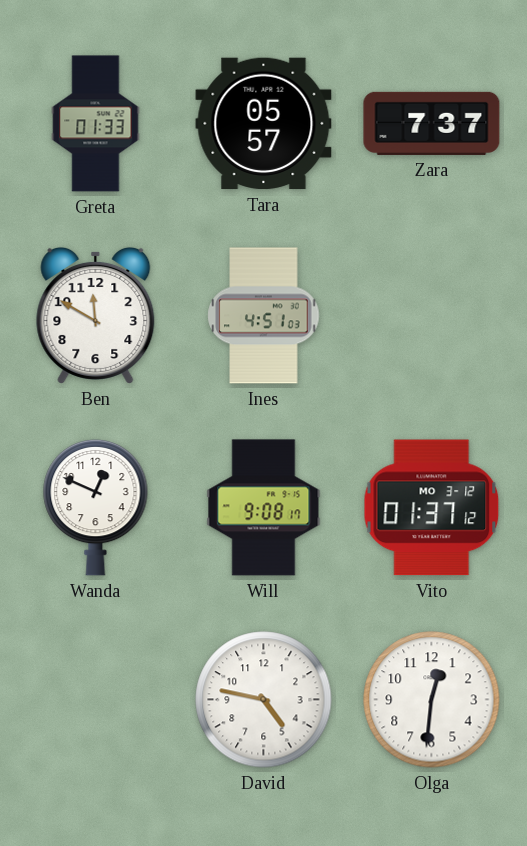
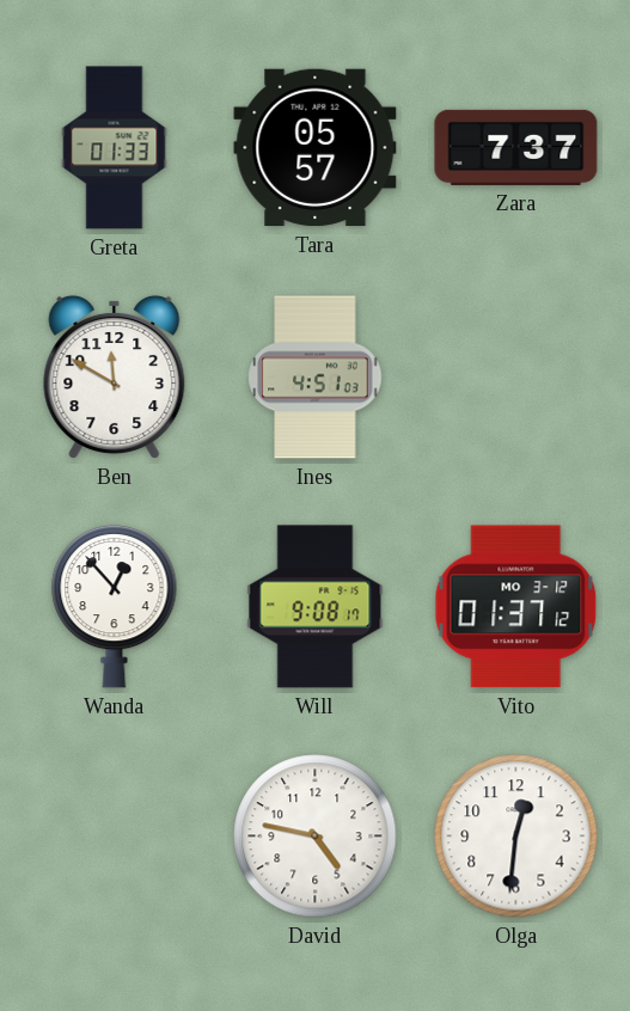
Wanda: 12:49 -> 12:53
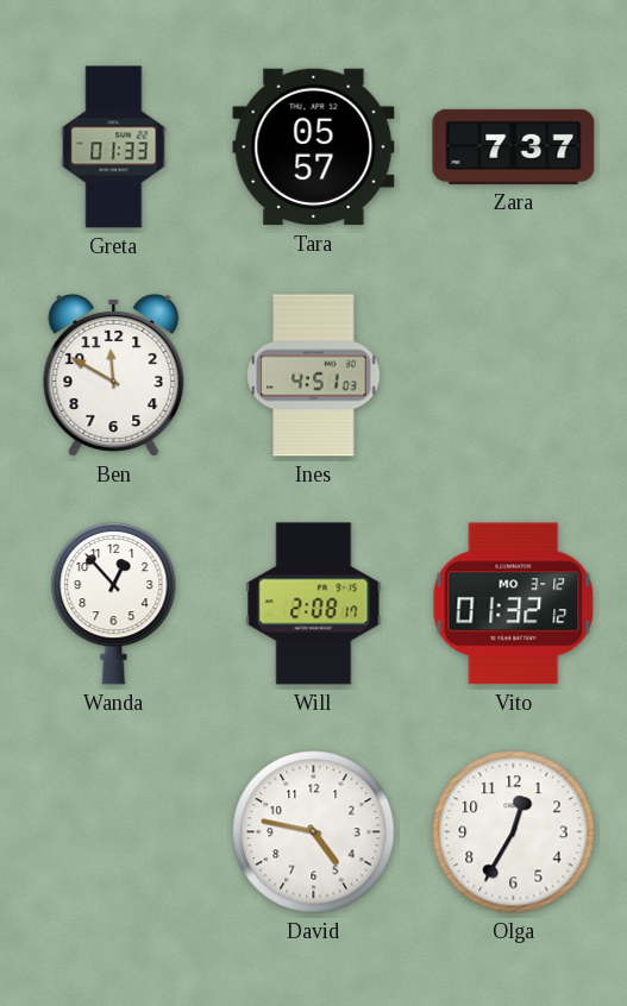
Will: 9:08 -> 2:08
Vito: 01:37 -> 01:32
Olga: 12:31 -> 12:35
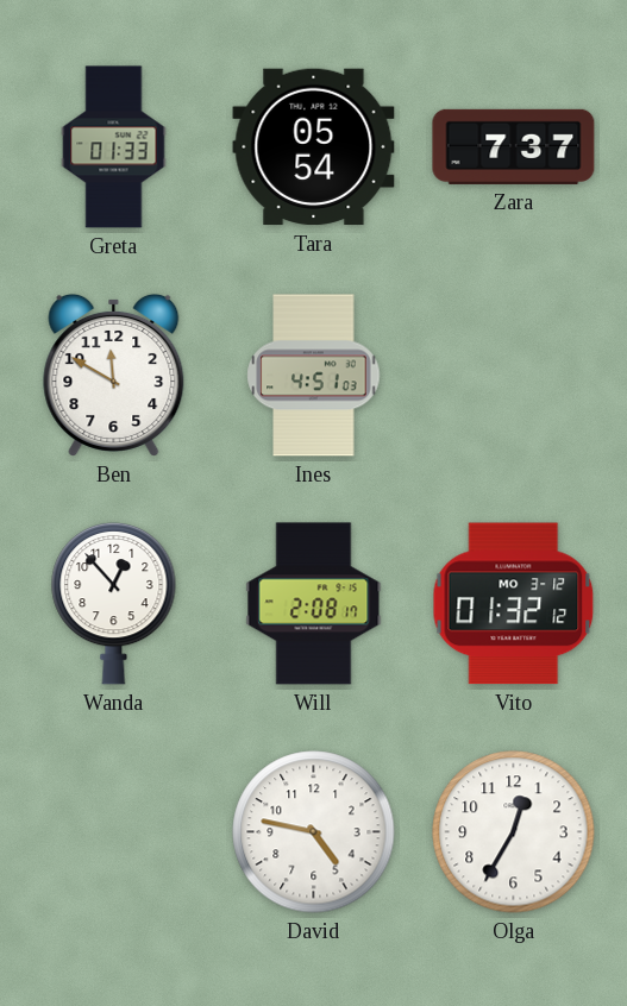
Tara: 05:57 -> 05:54
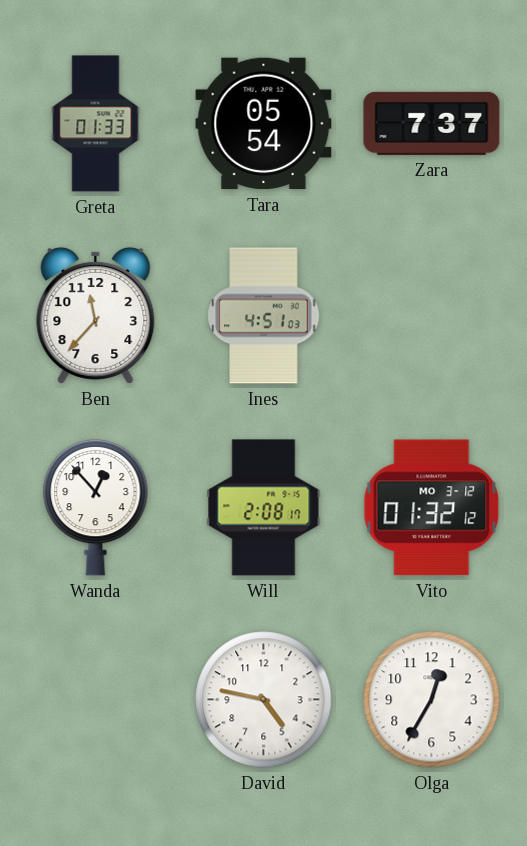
Ben: 11:50 -> 11:37
